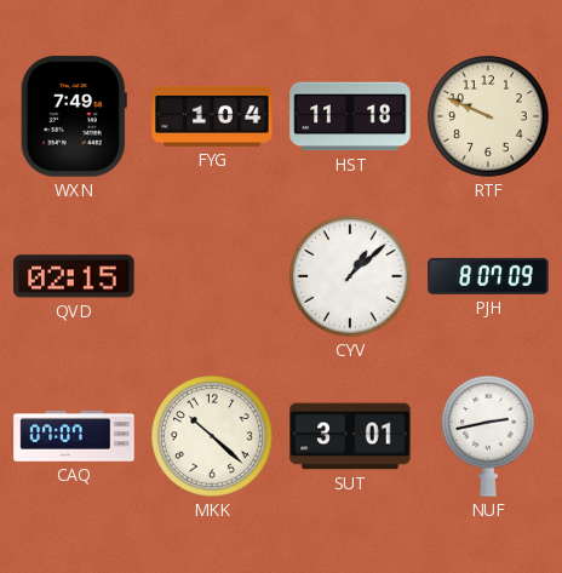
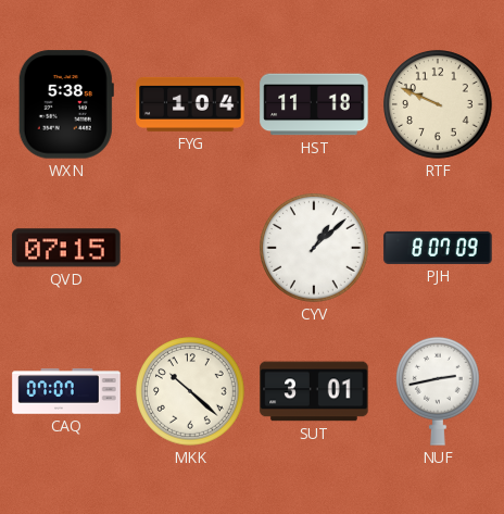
WXN: 7:49 -> 5:38
QVD: 02:15 -> 07:15
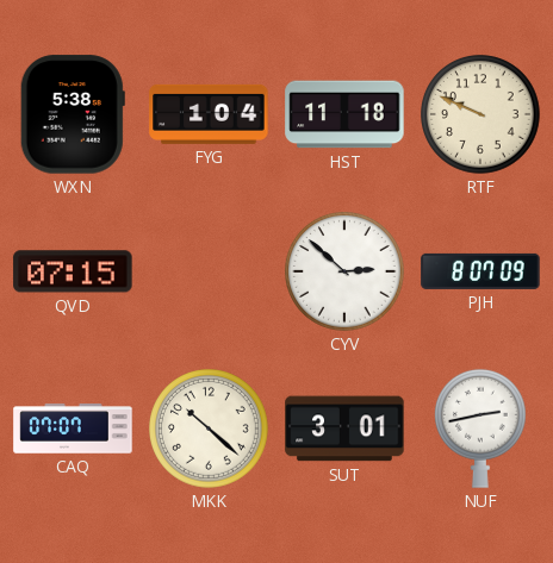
CYV: 1:08 -> 2:52
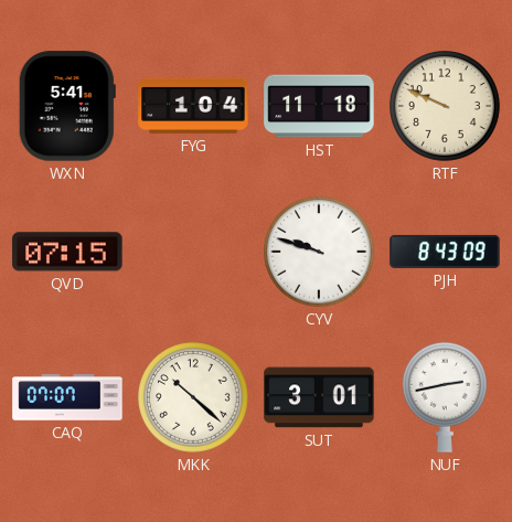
WXN: 5:38 -> 5:41
CYV: 2:52 -> 9:48
PJH: 8:07 -> 8:43
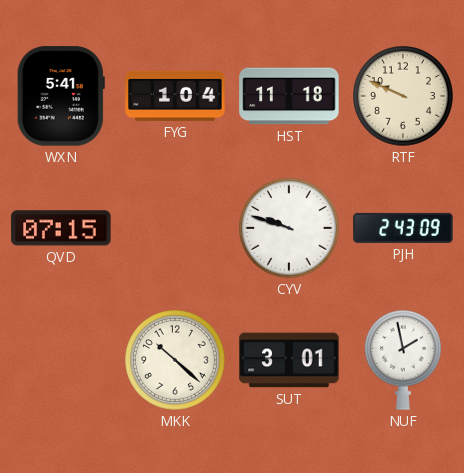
PJH: 8:43 -> 2:43
CAQ: 07:07 -> none
NUF: 2:43 -> 1:58
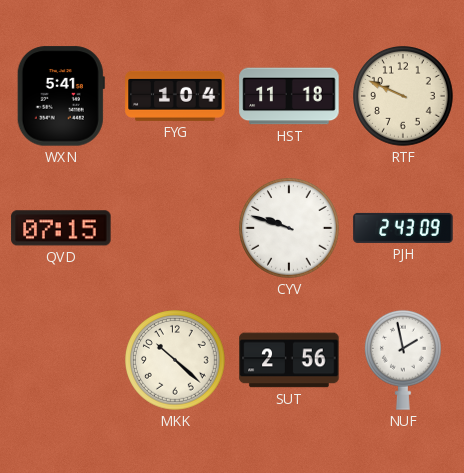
SUT: 3:01 -> 2:56
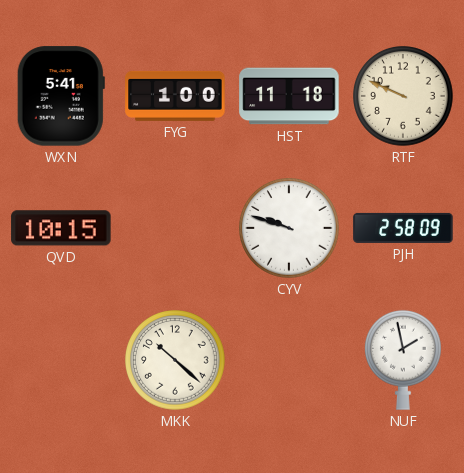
FYG: 1:04 -> 1:00
QVD: 07:15 -> 10:15
PJH: 2:43 -> 2:58
SUT: 2:56 -> none
